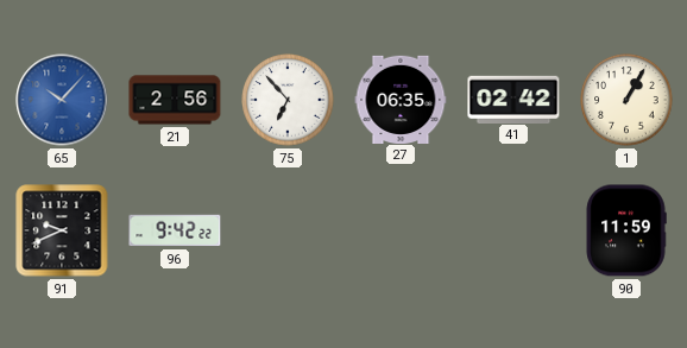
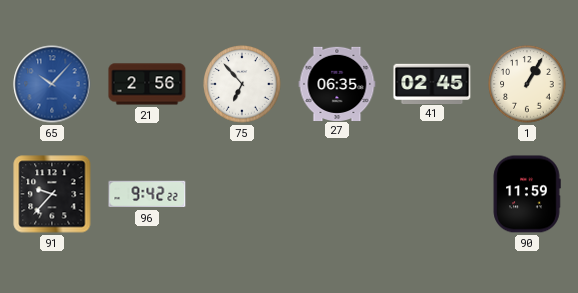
41: 02:42 -> 02:45
91: 9:41 -> 9:37
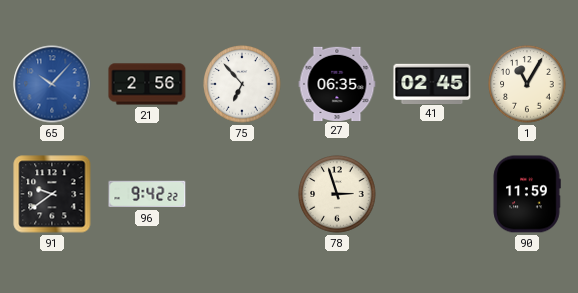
1: 1:05 -> 11:05
91: 9:37 -> 9:39
78: none -> 2:57
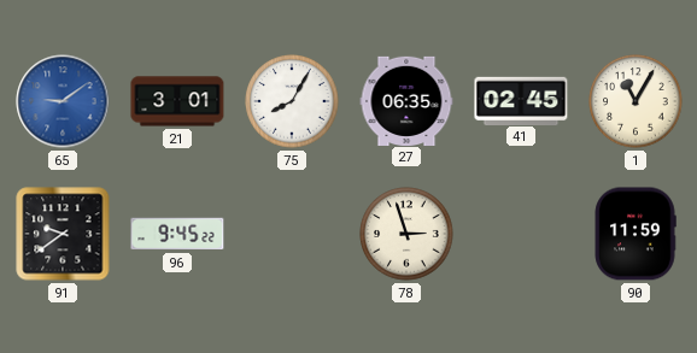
65: 10:07 -> 9:09
21: 2:56 -> 3:01
75: 6:53 -> 8:05
96: 9:42 -> 9:45
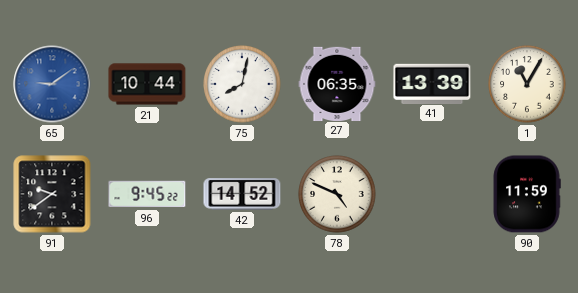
21: 3:01 -> 10:44
75: 8:05 -> 8:02
41: 02:45 -> 13:39
42: none -> 14:52
78: 2:57 -> 4:49
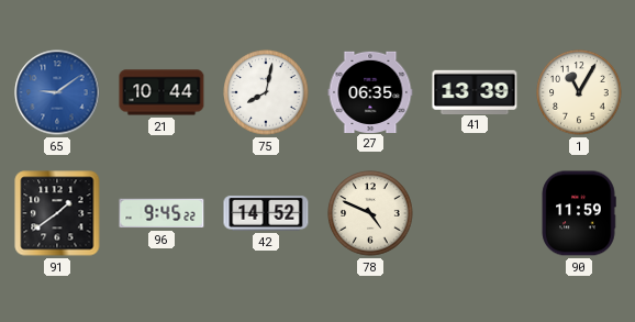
91: 9:39 -> 1:39
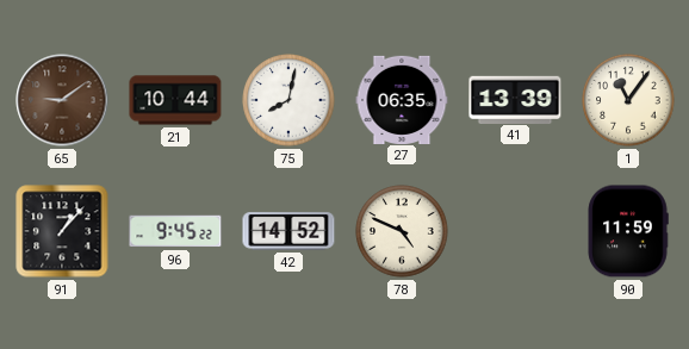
65 dial: blue -> brown
1: 11:05 -> 11:06
91: 1:39 -> 1:07
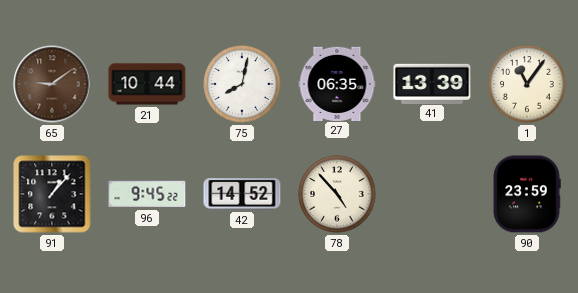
78: 4:49 -> 4:53
90: 11:59 -> 23:59
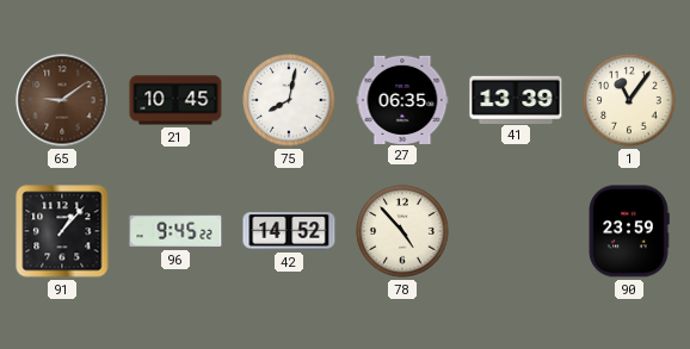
21: 10:44 -> 10:45
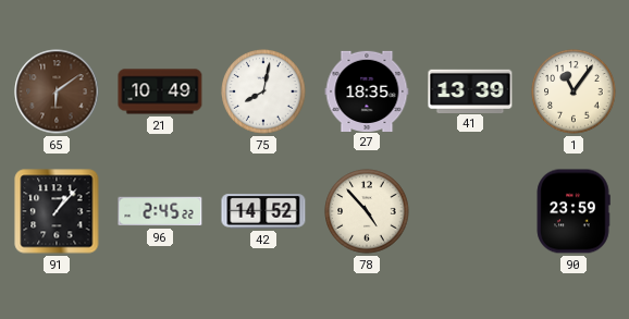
65: 9:09 -> 6:09
21: 10:45 -> 10:49
27: 06:35 -> 18:35
96: 9:45 -> 2:45
